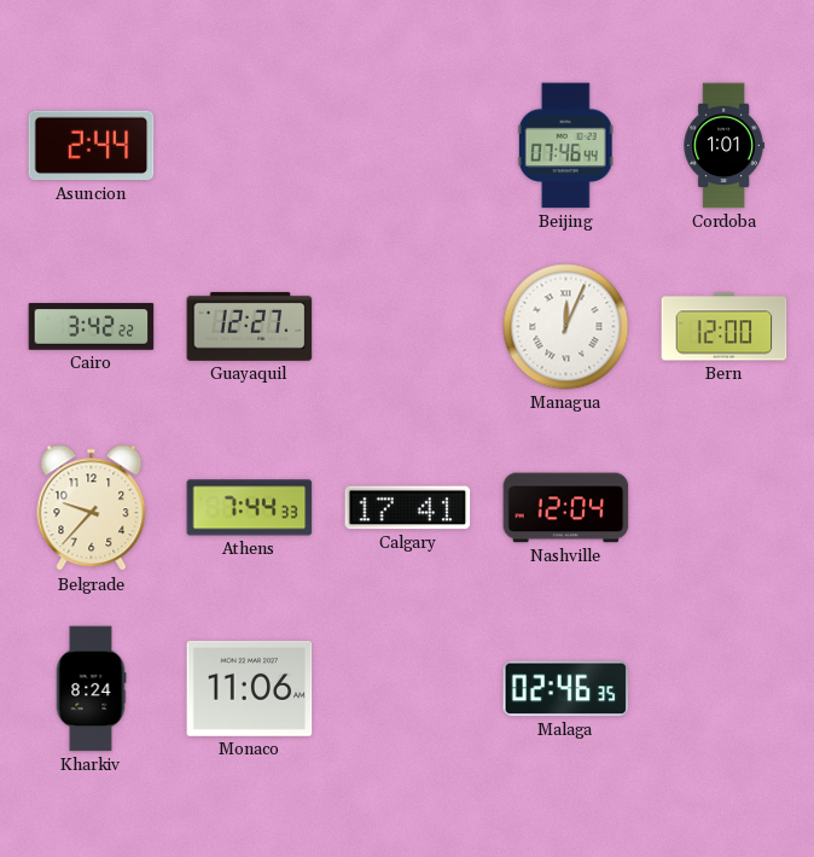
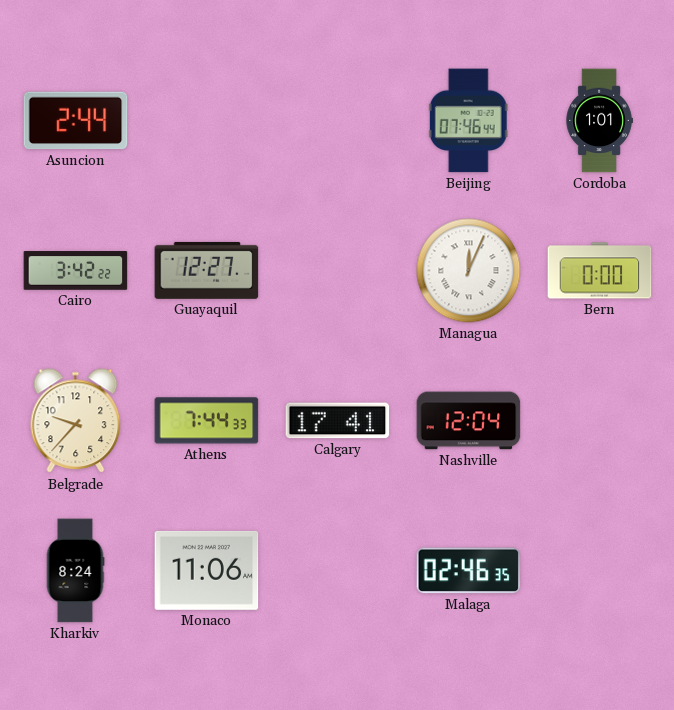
Bern: 12:00 -> 0:00
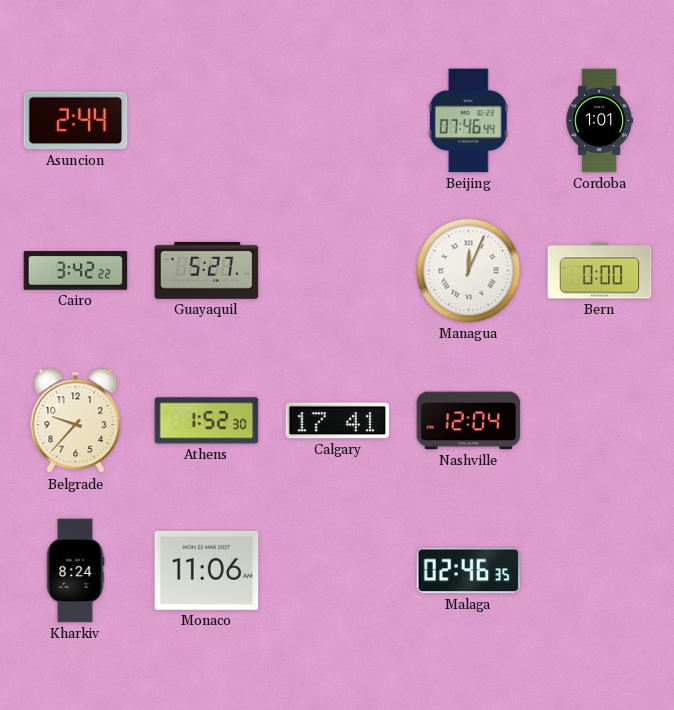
Guayaquil: 12:27 -> 5:27
Athens: 7:44 -> 1:52
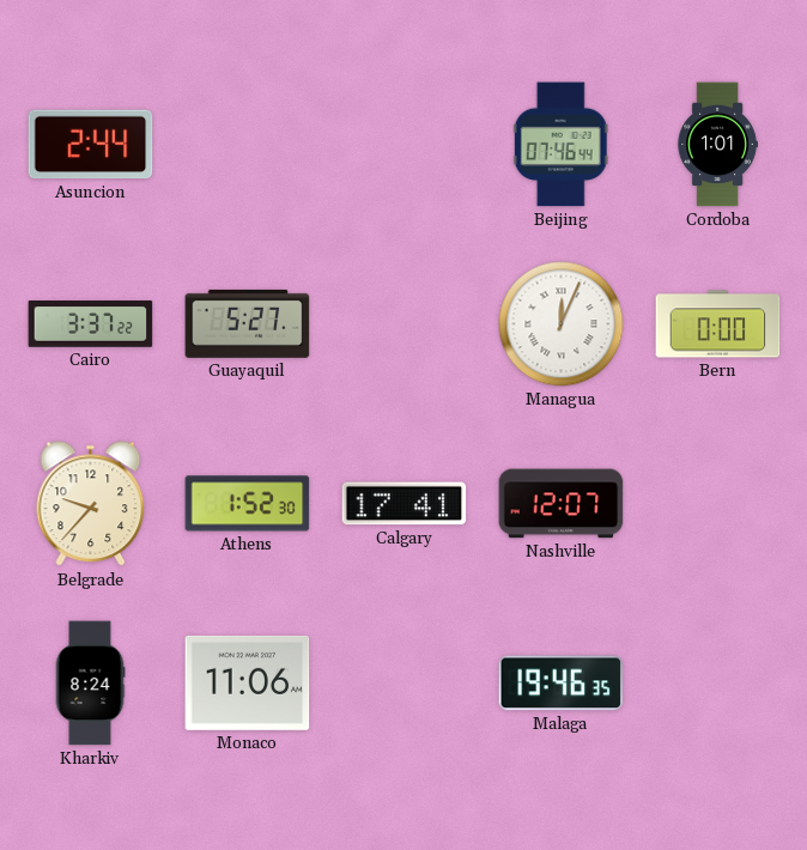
Cairo: 3:42 -> 3:37
Nashville: 12:04 -> 12:07
Malaga: 02:46 -> 19:46
